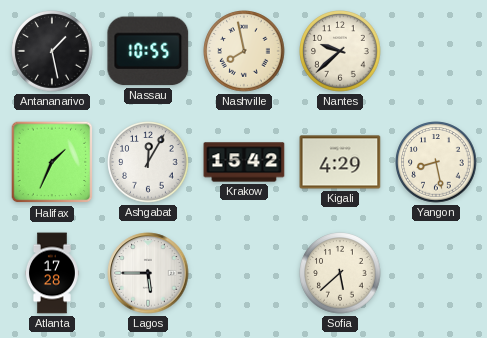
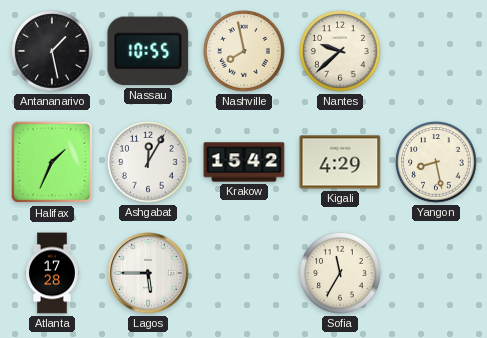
Sofia: 5:38 -> 11:35
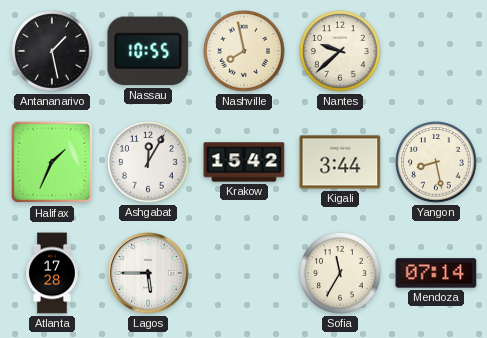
Kigali: 4:29 -> 3:44
Mendoza: none -> 07:14
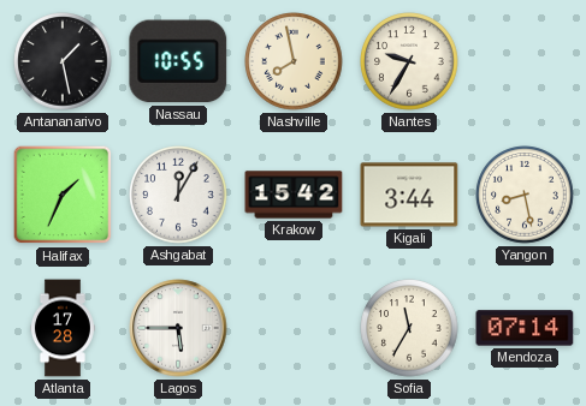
Nantes: 9:38 -> 9:35
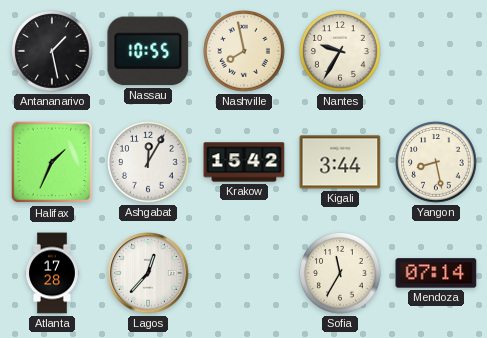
Lagos: 5:45 -> 12:37
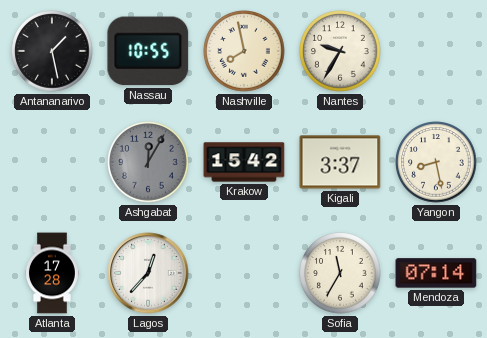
Halifax: 1:34 -> none
Ashgabat dial: white -> grey
Kigali: 3:44 -> 3:37
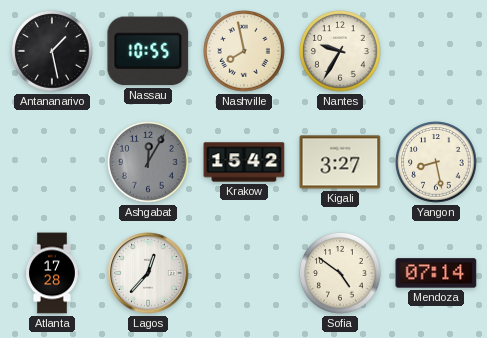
Kigali: 3:37 -> 3:27
Sofia: 11:35 -> 4:51
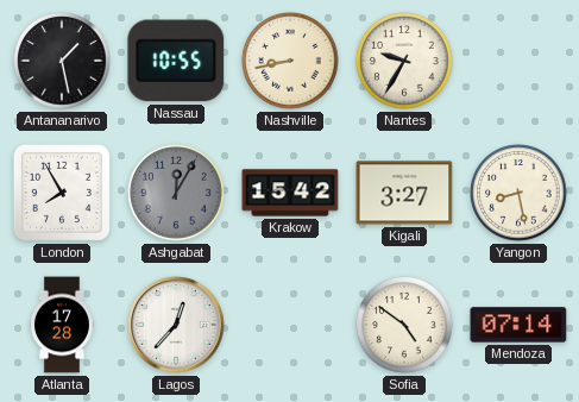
Nashville: 7:58 -> 8:43
London: none -> 7:55
